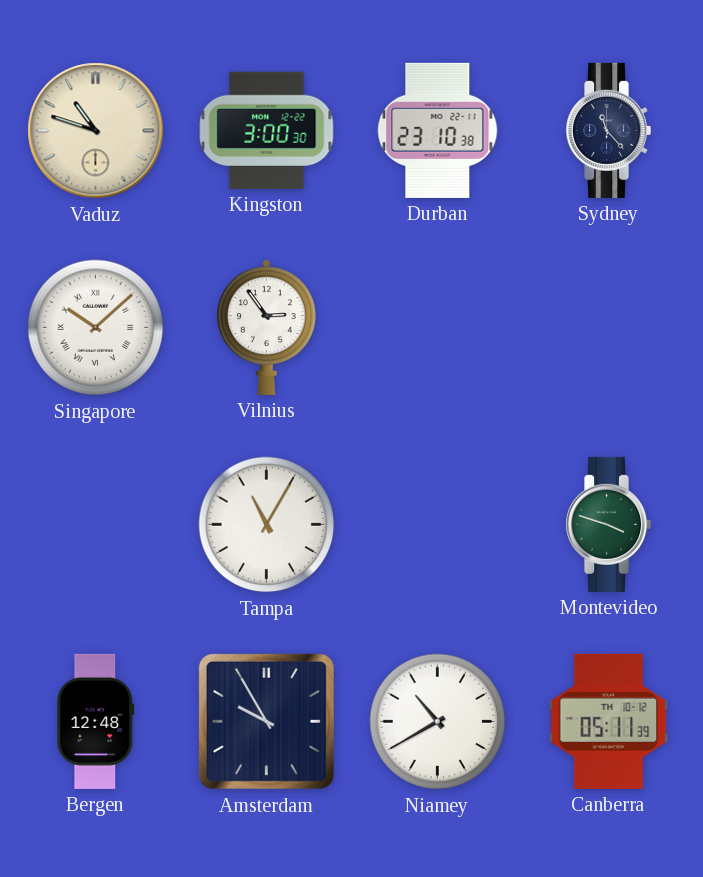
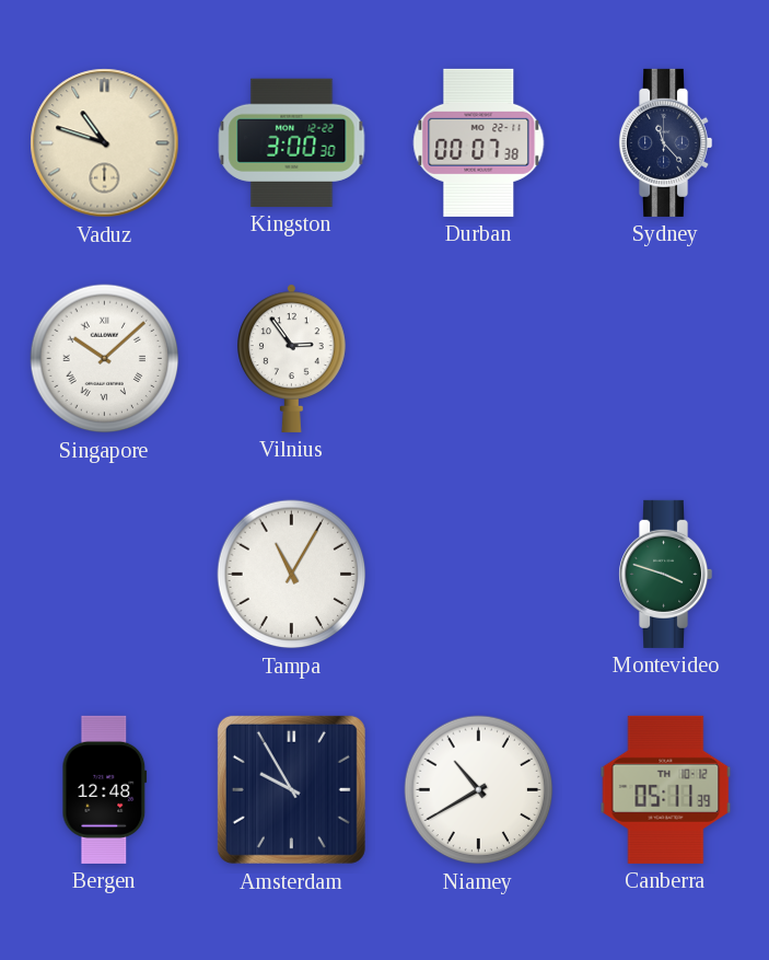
Durban: 23:10 -> 00:07
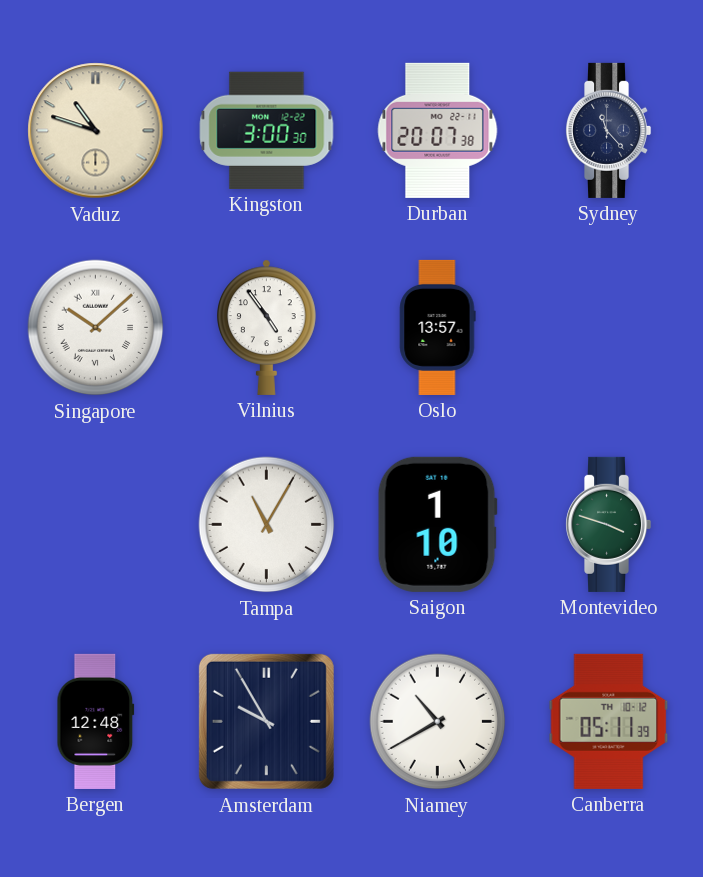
Durban: 00:07 -> 20:07
Vilnius: 2:54 -> 4:54
Oslo: none -> 13:57
Saigon: none -> 1:10
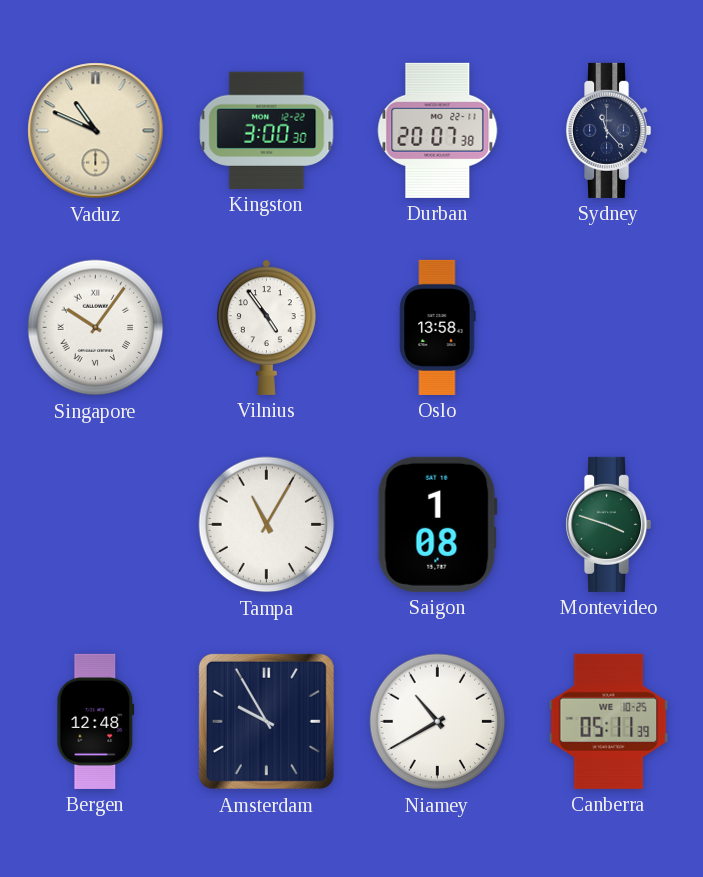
Vaduz: 10:48 -> 10:49
Singapore: 10:08 -> 10:06
Oslo: 13:57 -> 13:58
Saigon: 1:10 -> 1:08
Canberra date: TH 10-12 -> WE 10-25
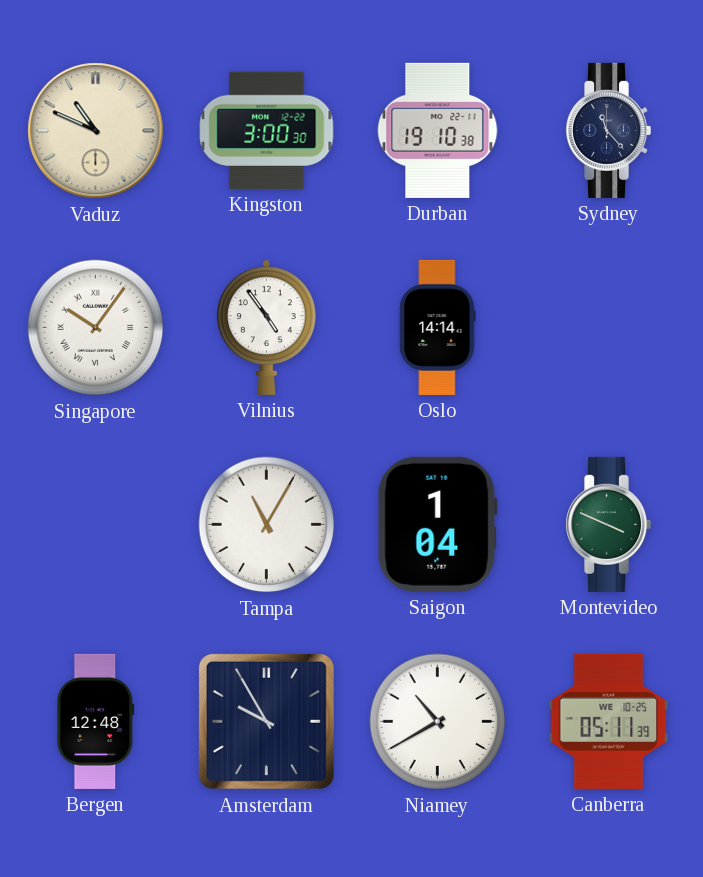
Durban: 20:07 -> 19:10
Oslo: 13:58 -> 14:14
Saigon: 1:08 -> 1:04
Montevideo: 3:48 -> 3:49
